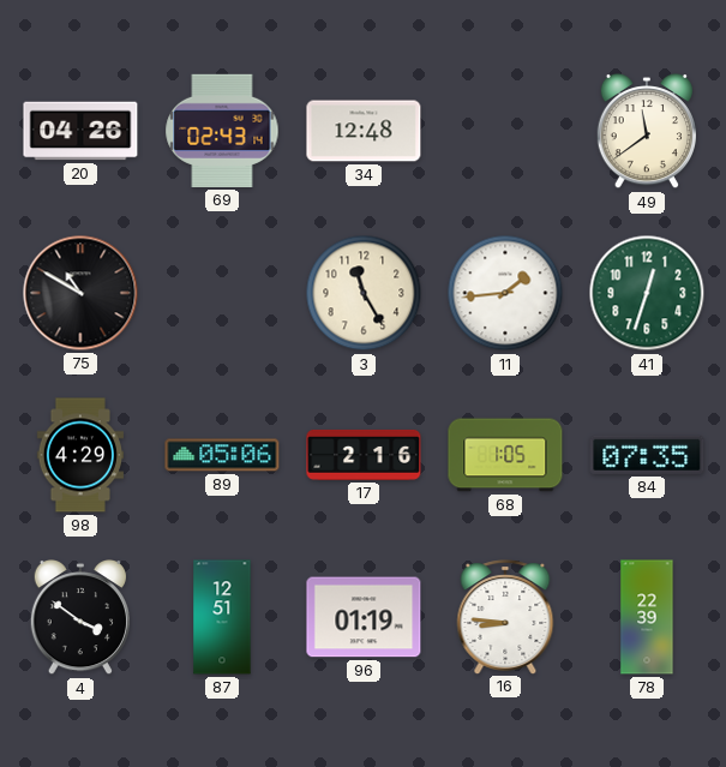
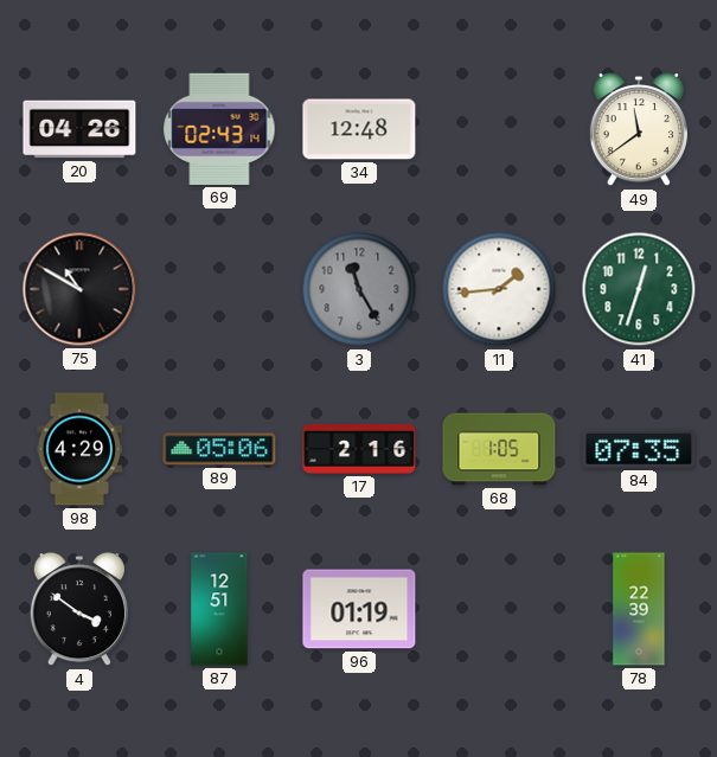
3 dial: cream -> grey
16: 8:46 -> none
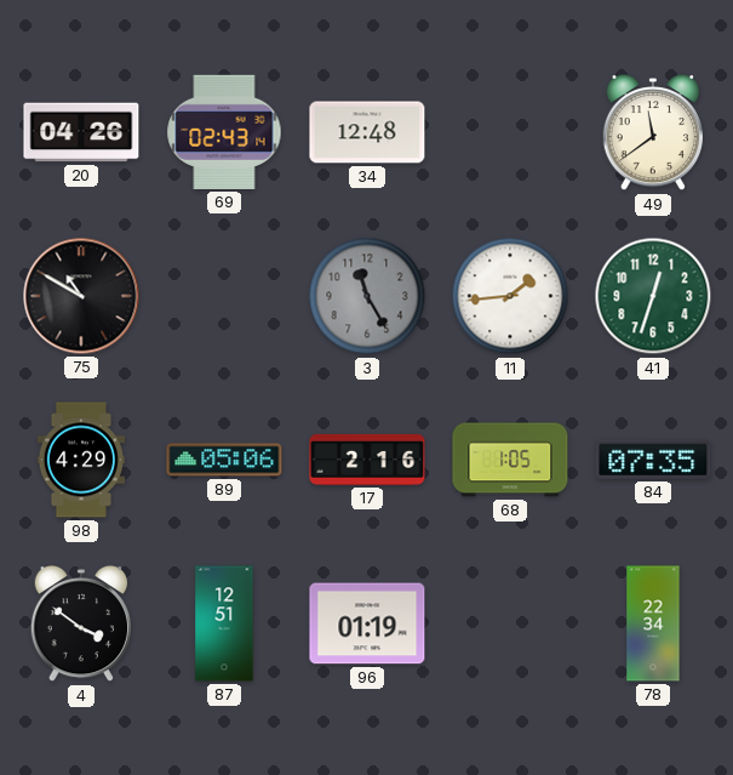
78: 22:39 -> 22:34
